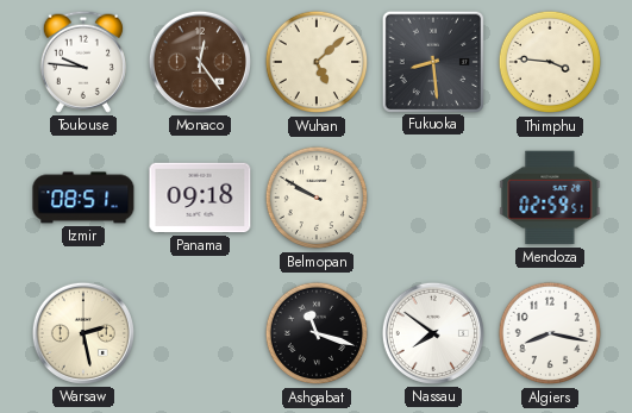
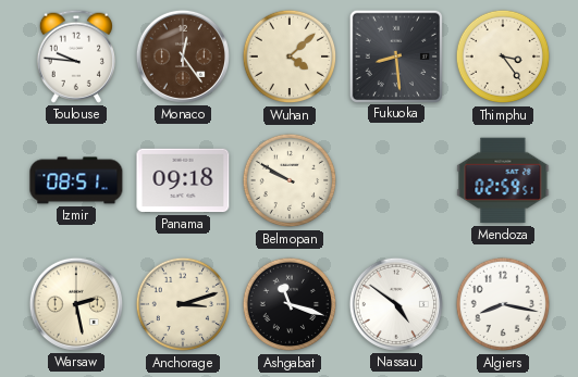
Wuhan: 5:08 -> 4:08
Thimphu: 3:46 -> 3:24
Anchorage: none -> 3:12
Nassau: 7:51 -> 4:51
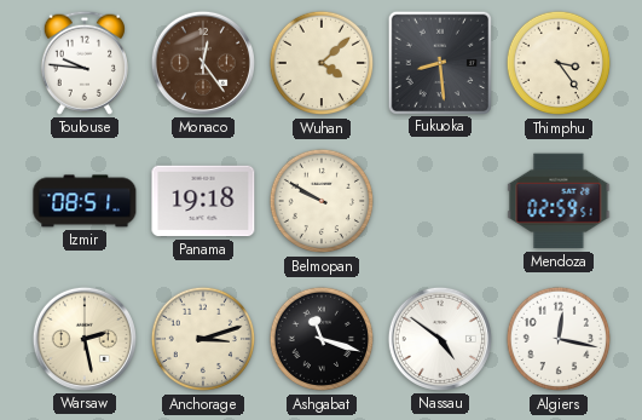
Panama: 09:18 -> 19:18
Algiers: 8:17 -> 12:17
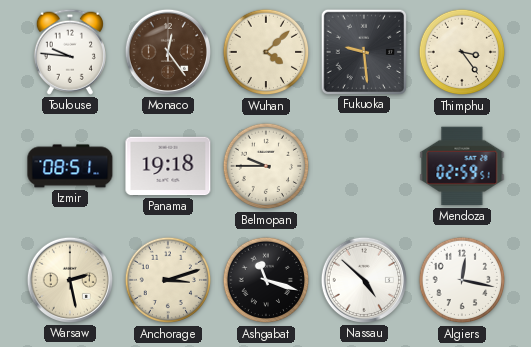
Fukuoka: 8:29 -> 9:29
Belmopan: 9:50 -> 9:45
Nassau: 4:51 -> 4:52
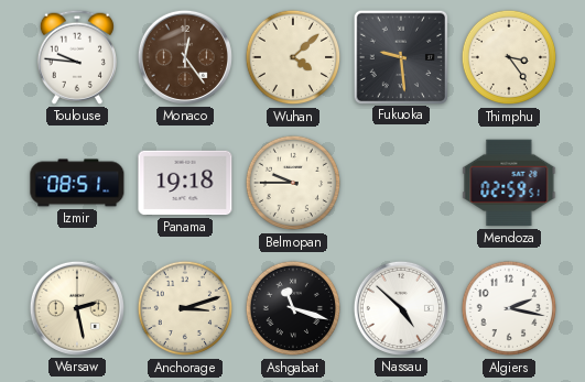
Algiers: 12:17 -> 2:17
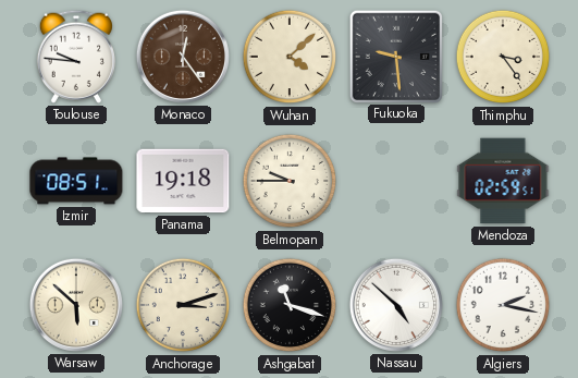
Warsaw: 2:28 -> 5:52
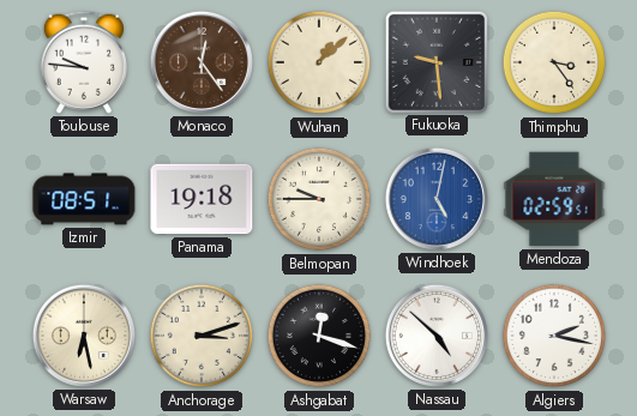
Wuhan: 4:08 -> 1:08
Windhoek: none -> 5:02
Warsaw: 5:52 -> 6:28
Ashgabat: 11:18 -> 12:18
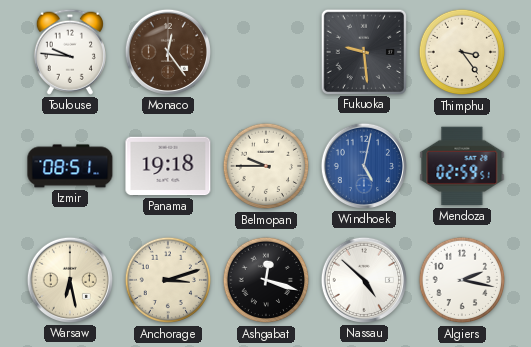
Wuhan: 1:08 -> none
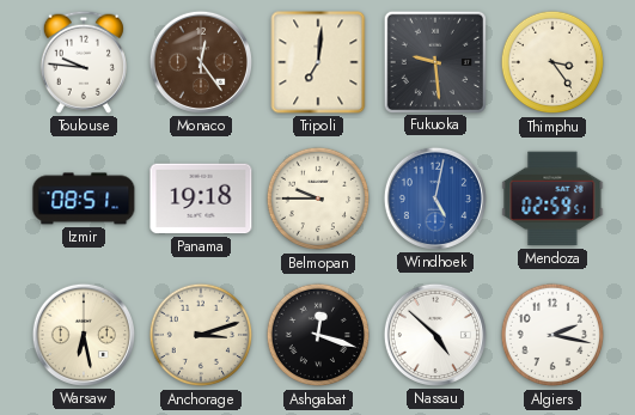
Tripoli: none -> 7:01
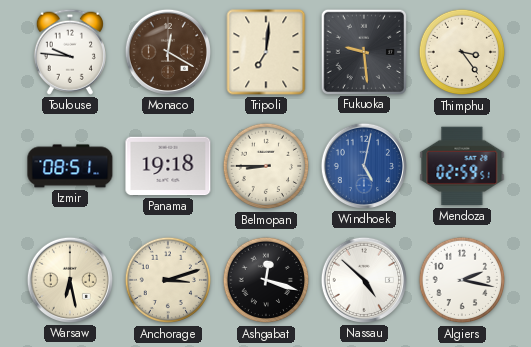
Monaco: 12:24 -> 12:20
Belmopan: 9:45 -> 8:45
